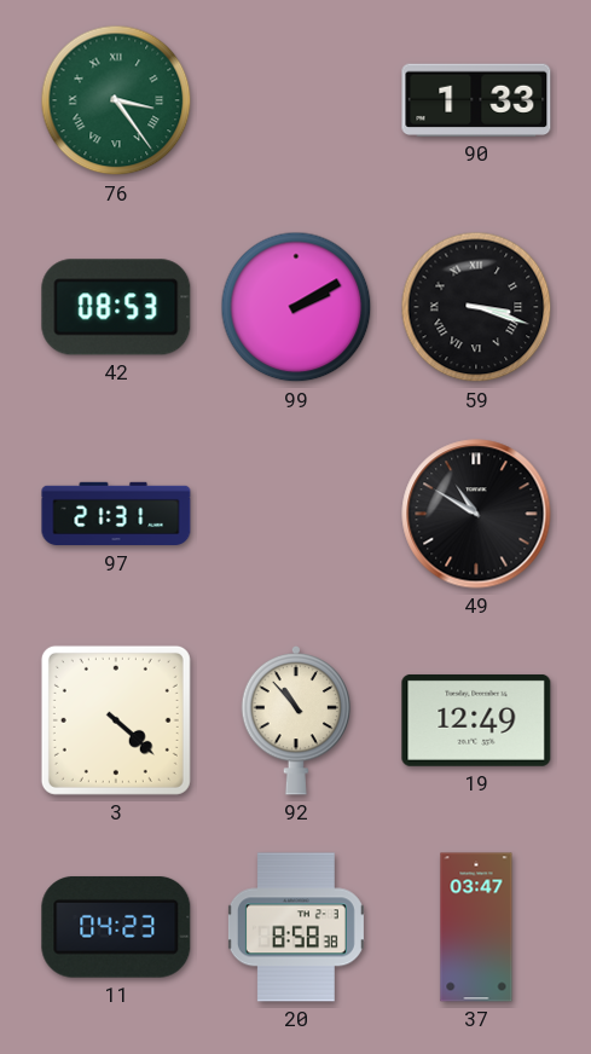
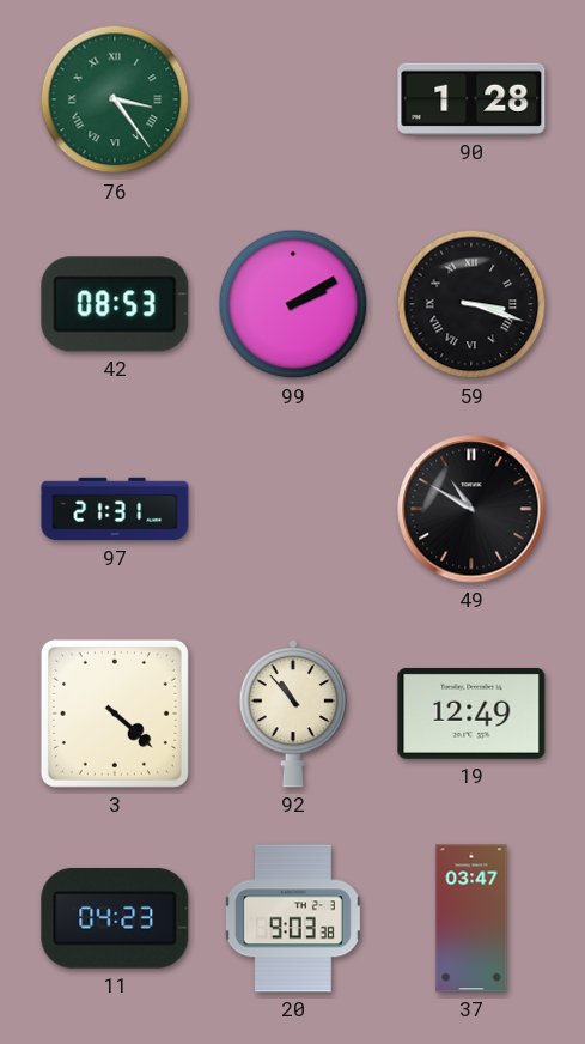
90: 1:33 -> 1:28
20: 8:58 -> 9:03
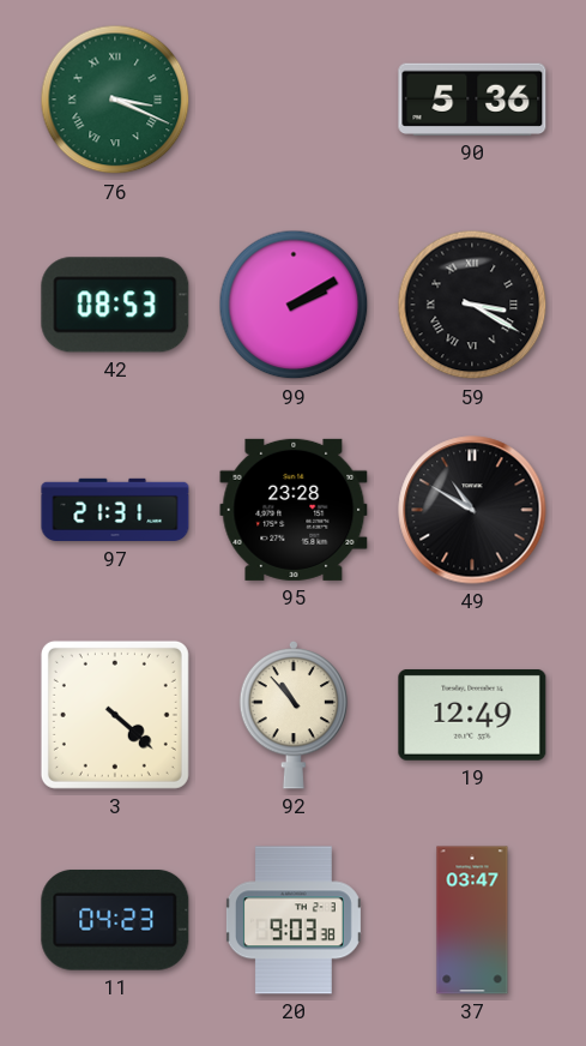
76: 3:24 -> 3:19
90: 1:28 -> 5:36
59: 3:18 -> 3:20
95: none -> 23:28
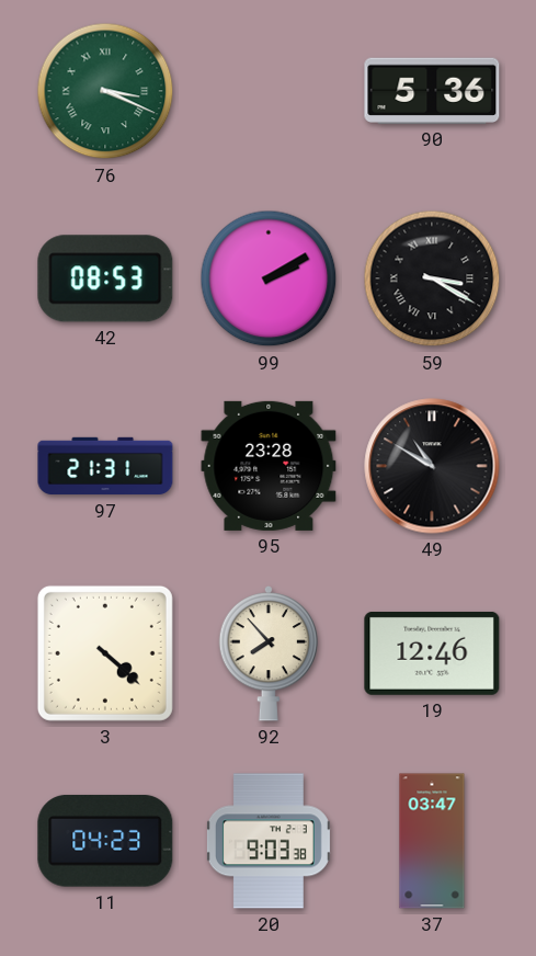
92: 10:53 -> 7:53
19: 12:49 -> 12:46
